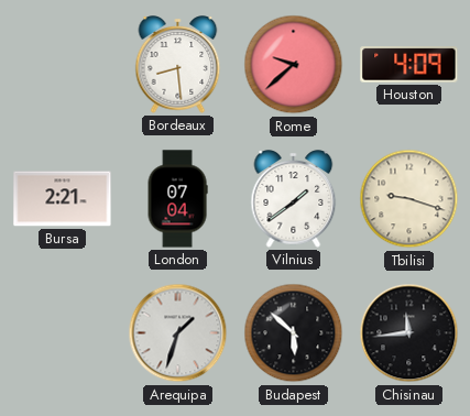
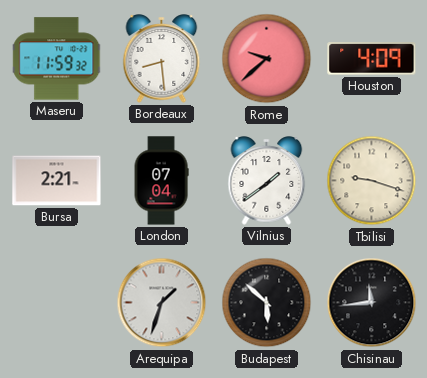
Maseru: none -> 11:59
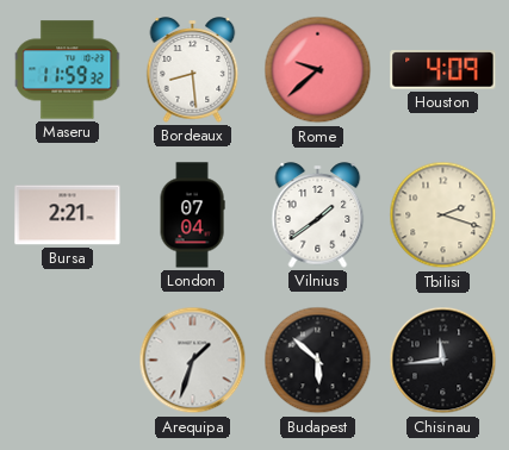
Tbilisi: 9:18 -> 2:18
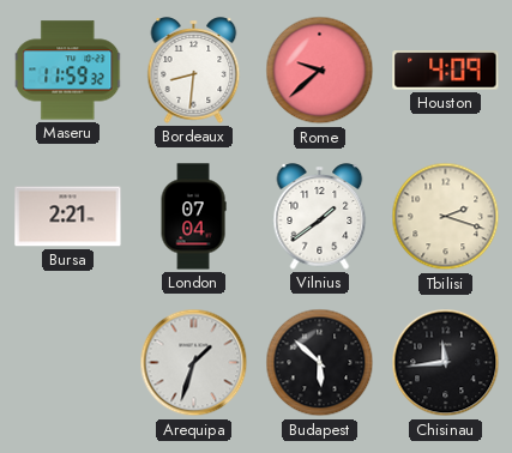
Bordeaux: 8:29 -> 8:31
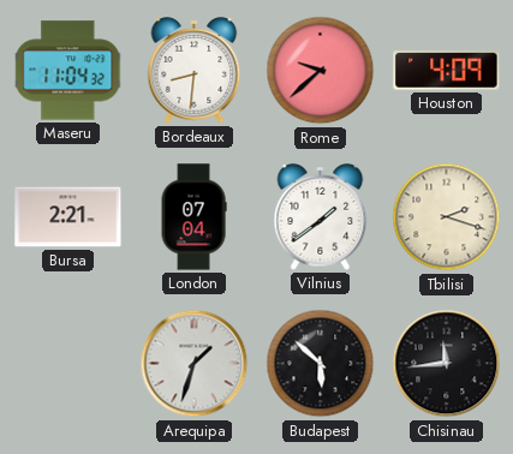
Maseru: 11:59 -> 11:04
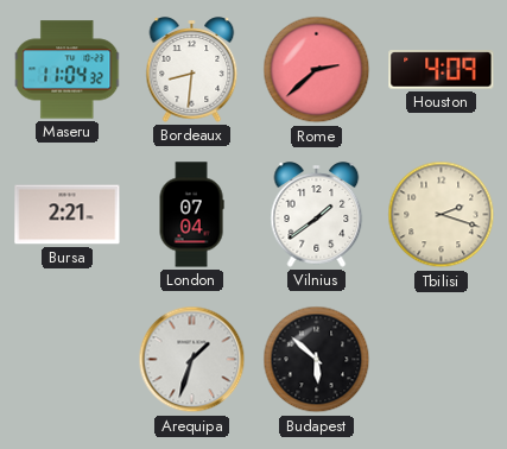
Rome: 9:38 -> 2:38
Chisinau: 11:44 -> none
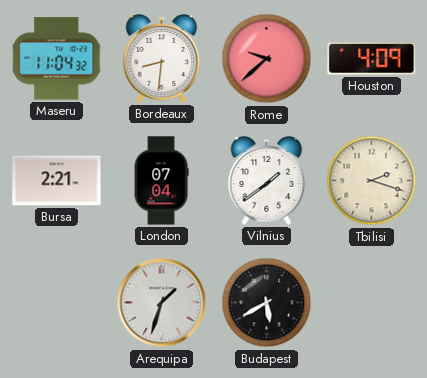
Rome: 2:38 -> 9:38
Budapest: 5:52 -> 5:40
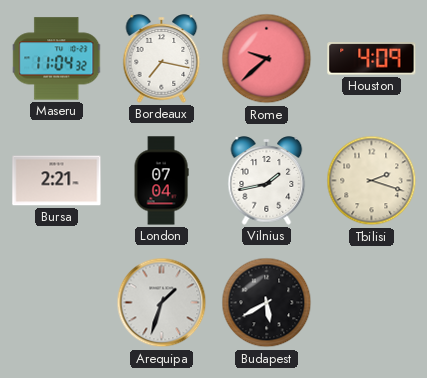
Bordeaux: 8:31 -> 7:17
Vilnius: 1:39 -> 1:43
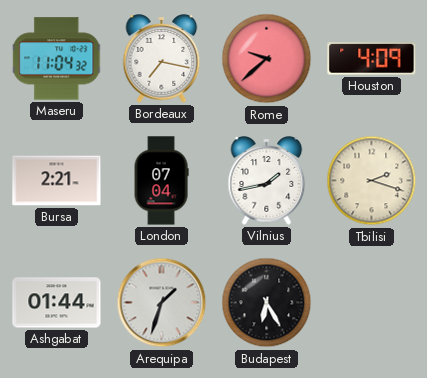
Ashgabat: none -> 01:44
Budapest: 5:40 -> 6:25
